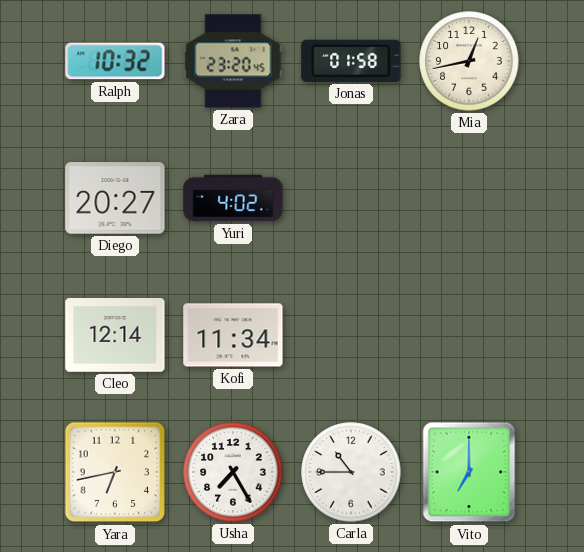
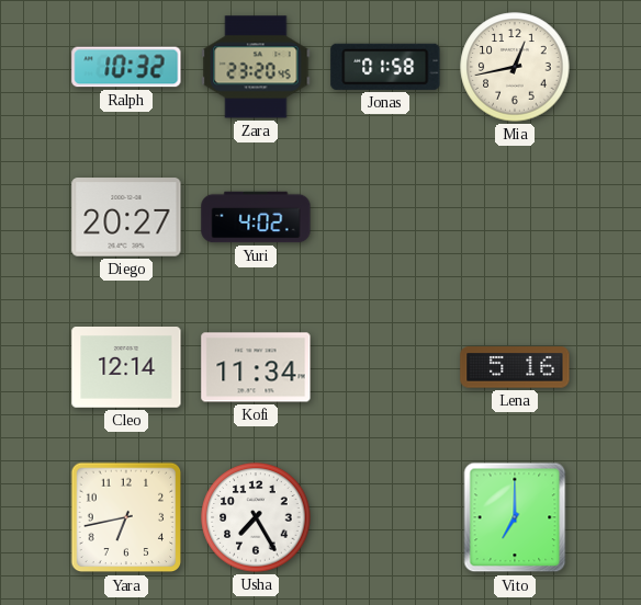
Lena: none -> 5:16
Carla: 10:45 -> none
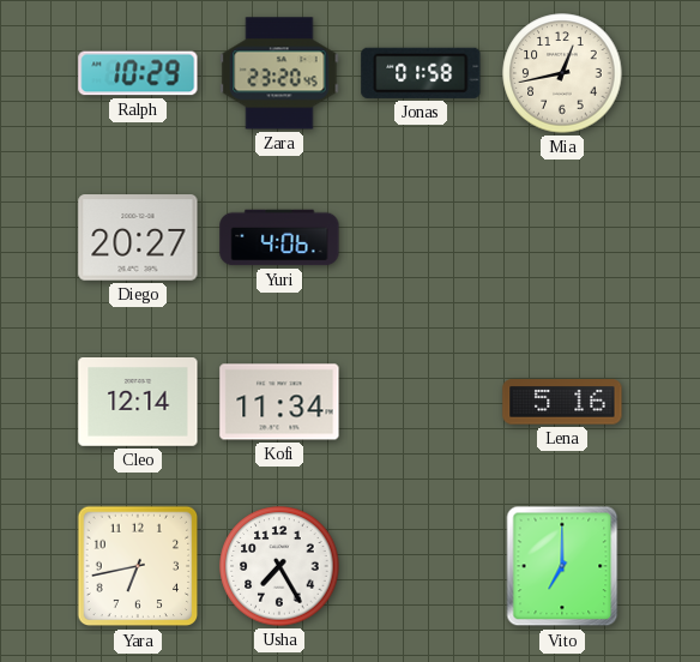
Ralph: 10:32 -> 10:29
Yuri: 4:02 -> 4:06
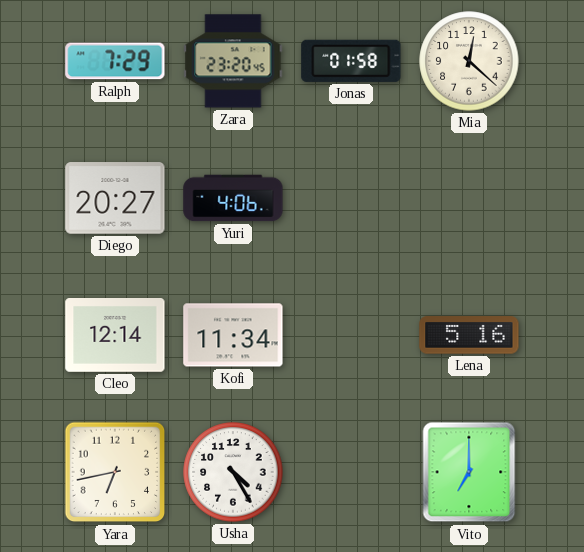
Ralph: 10:29 -> 7:29
Mia: 12:43 -> 12:22
Usha: 7:25 -> 4:25
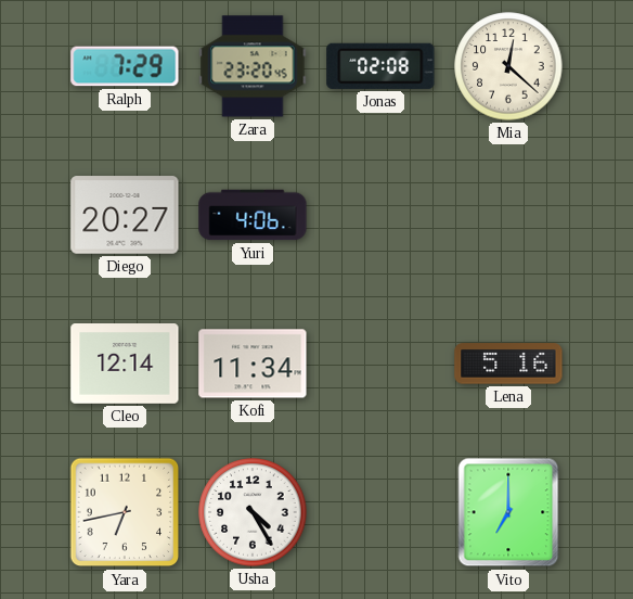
Jonas: 01:58 -> 02:08
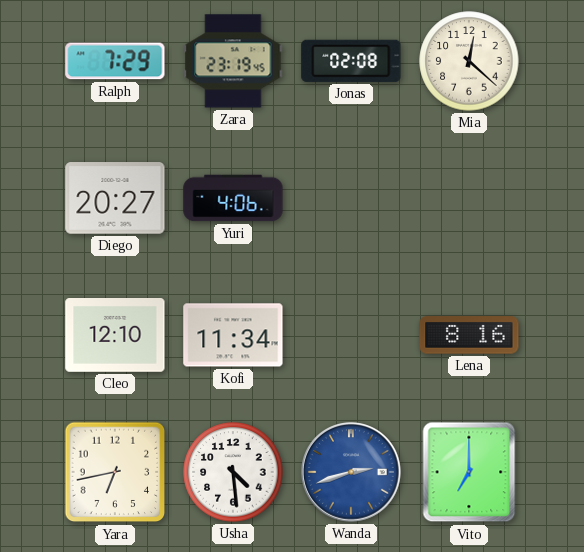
Zara: 23:20 -> 23:19
Cleo: 12:14 -> 12:10
Lena: 5:16 -> 8:16
Usha: 4:25 -> 4:29
Wanda: none -> 2:42
